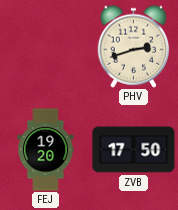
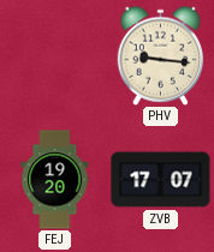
PHV: 2:42 -> 9:16
ZVB: 17:50 -> 17:07
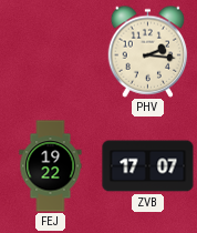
PHV: 9:16 -> 2:16
FEJ: 19:20 -> 19:22
